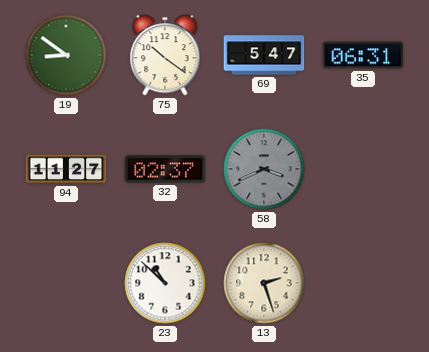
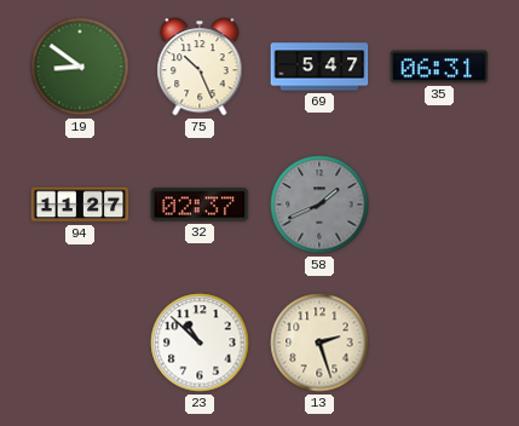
75: 10:21 -> 10:26
58: 3:41 -> 1:41
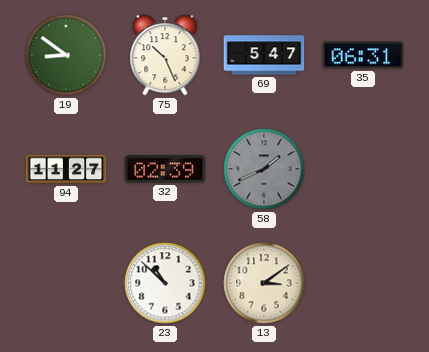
32: 02:37 -> 02:39
13: 2:27 -> 3:09
